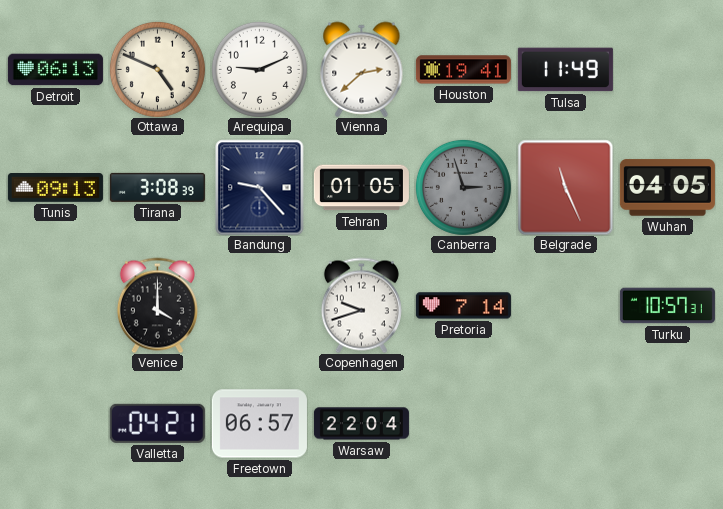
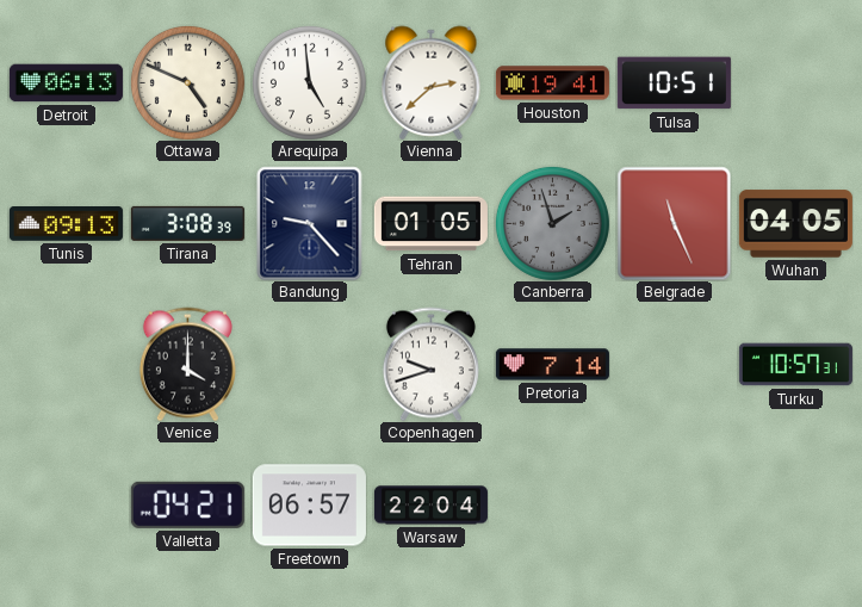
Arequipa: 9:11 -> 4:59
Tulsa: 11:49 -> 10:51
Canberra: 2:57 -> 1:57
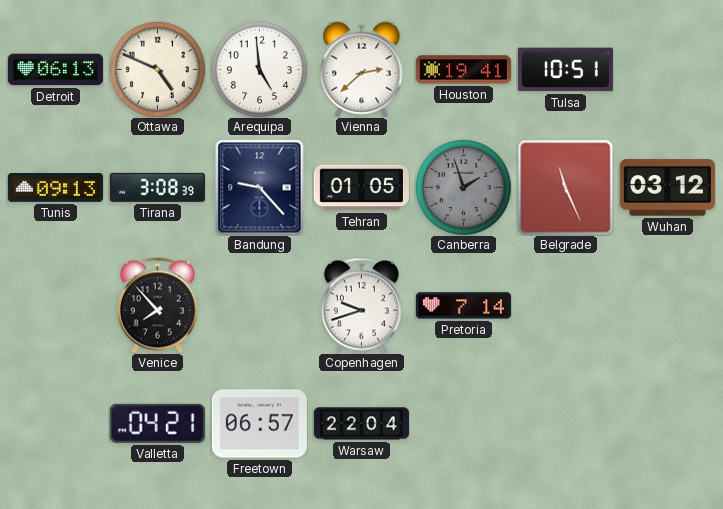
Wuhan: 04:05 -> 03:12
Venice: 4:00 -> 7:53
Turku: 10:57 -> none
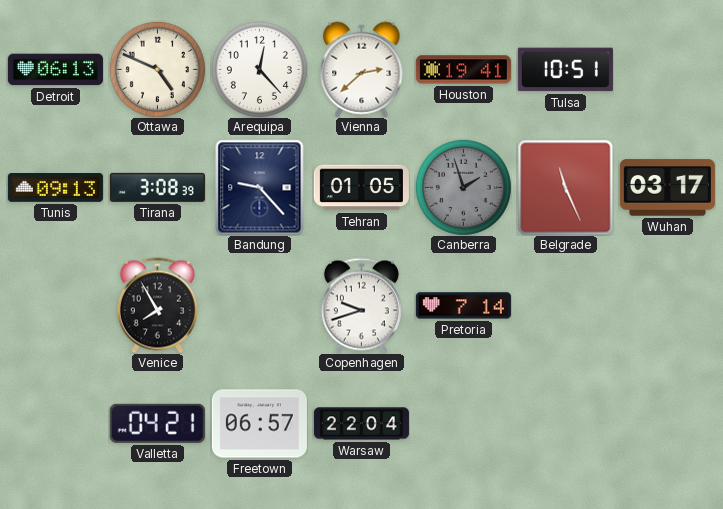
Arequipa: 4:59 -> 12:23
Wuhan: 03:12 -> 03:17
Venice: 7:53 -> 7:55
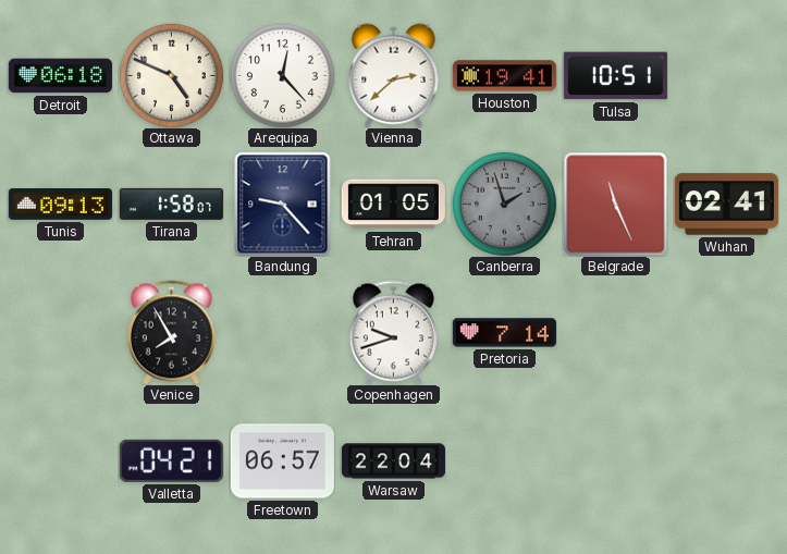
Detroit: 06:13 -> 06:18
Tirana: 3:08 -> 1:58
Wuhan: 03:17 -> 02:41
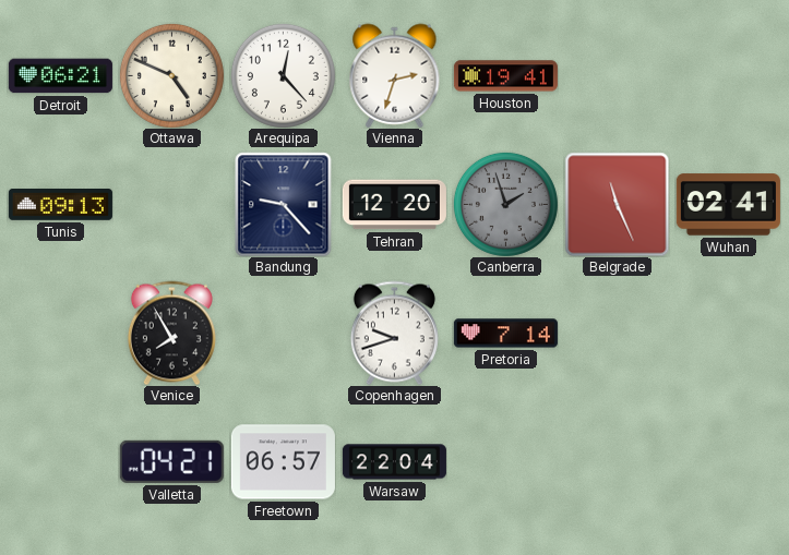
Detroit: 06:18 -> 06:21
Vienna: 2:38 -> 2:33
Tulsa: 10:51 -> none
Tirana: 1:58 -> none
Tehran: 01:05 -> 12:20
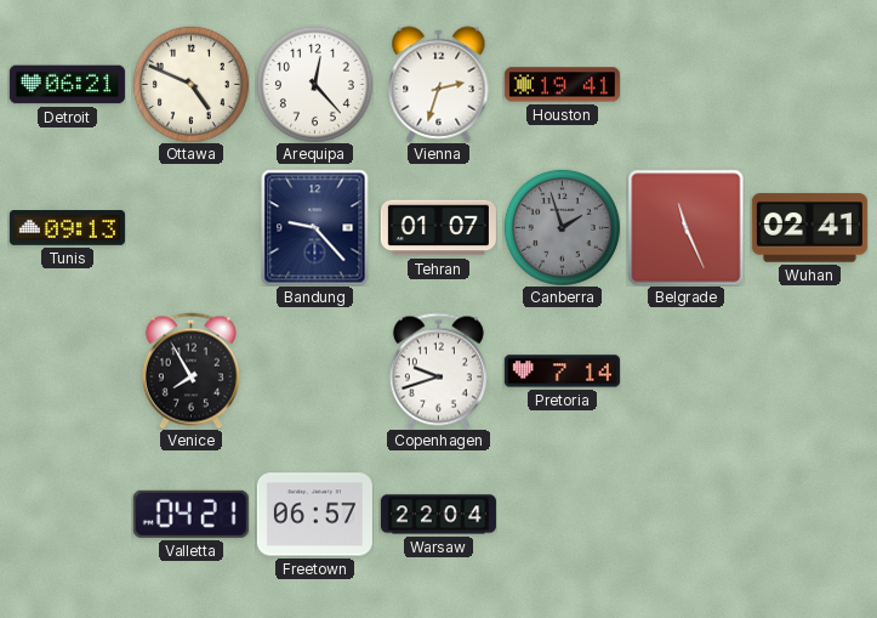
Tehran: 12:20 -> 01:07
